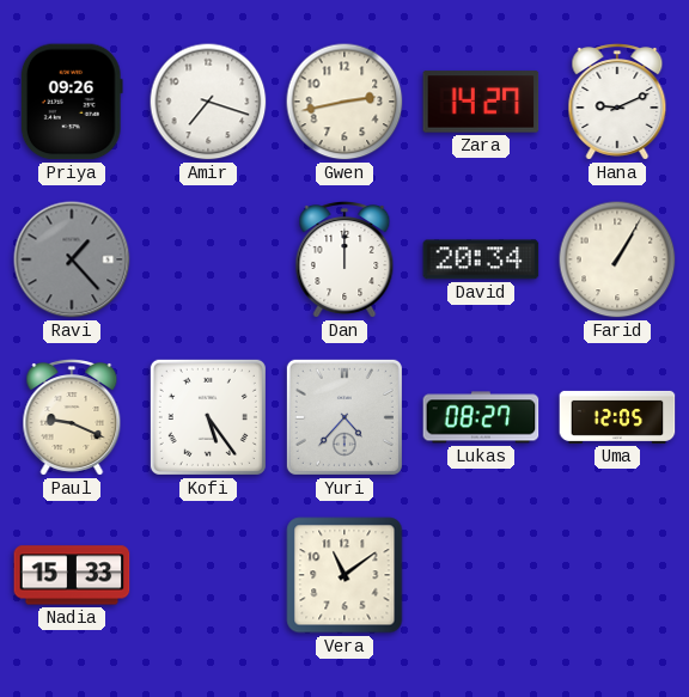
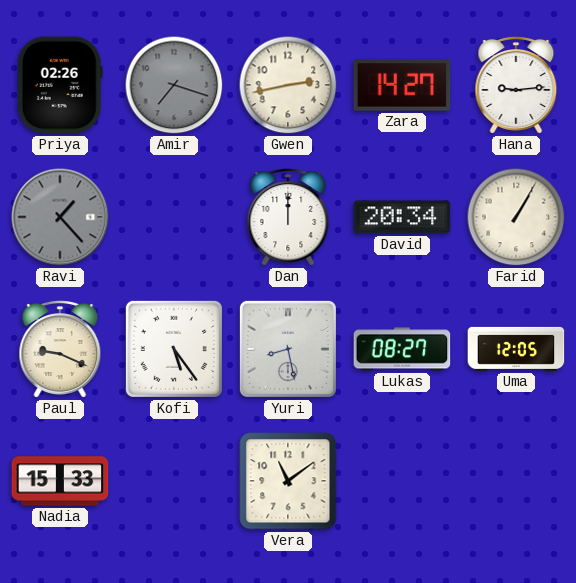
Priya: 09:26 -> 02:26
Amir dial: white -> grey
Hana: 9:11 -> 9:14
Yuri: 4:37 -> 8:28
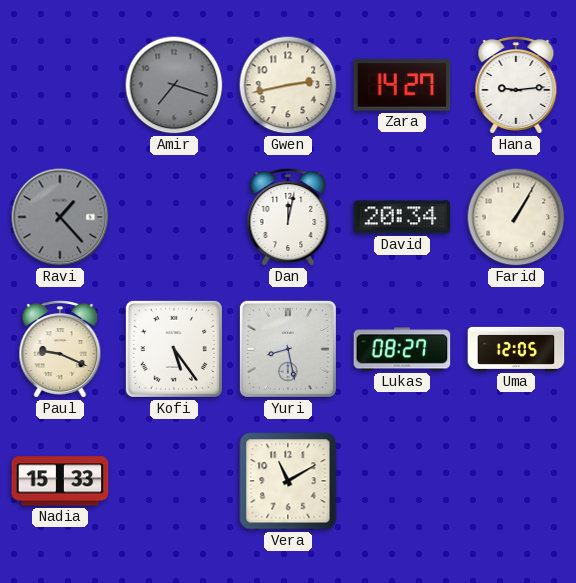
Priya: 02:26 -> none
Dan: 12:00 -> 12:02
Vera: 11:09 -> 11:10
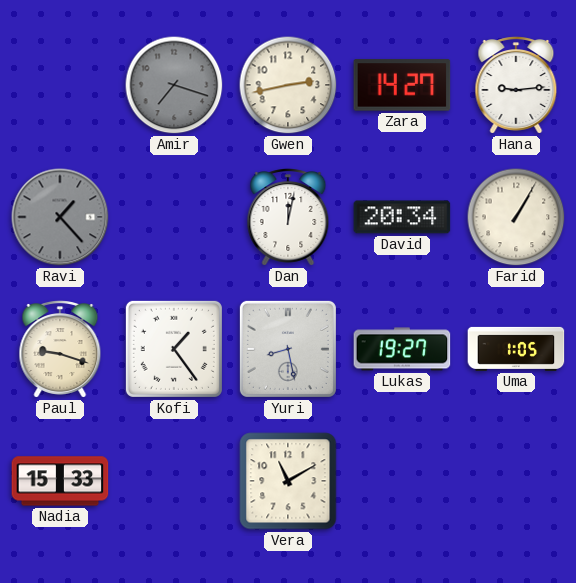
Paul: 9:19 -> 9:18
Kofi: 5:24 -> 1:24
Lukas: 08:27 -> 19:27
Uma: 12:05 -> 1:05
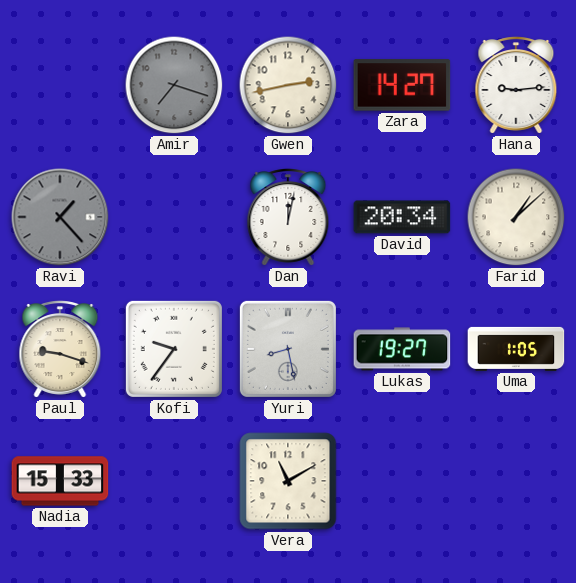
Farid: 1:05 -> 1:08
Kofi: 1:24 -> 9:36
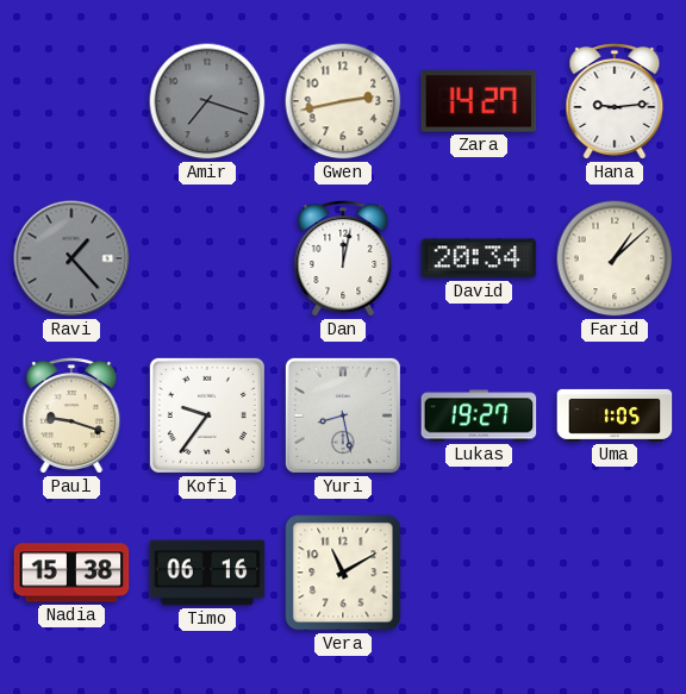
Nadia: 15:33 -> 15:38
Timo: none -> 06:16
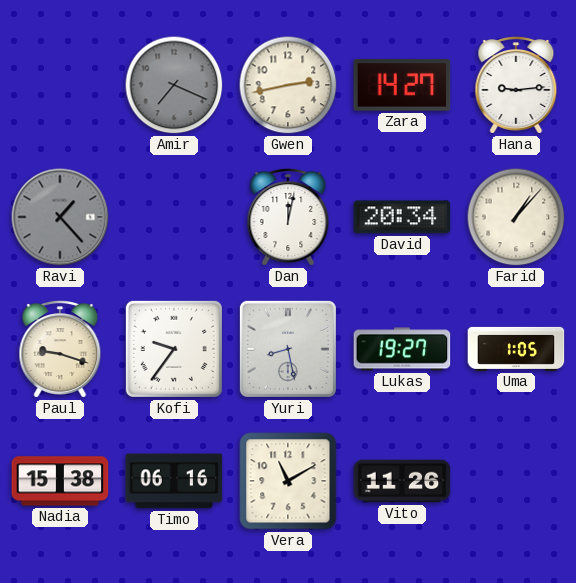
Amir: 7:18 -> 7:19
Farid: 1:08 -> 1:07
Vito: none -> 11:26
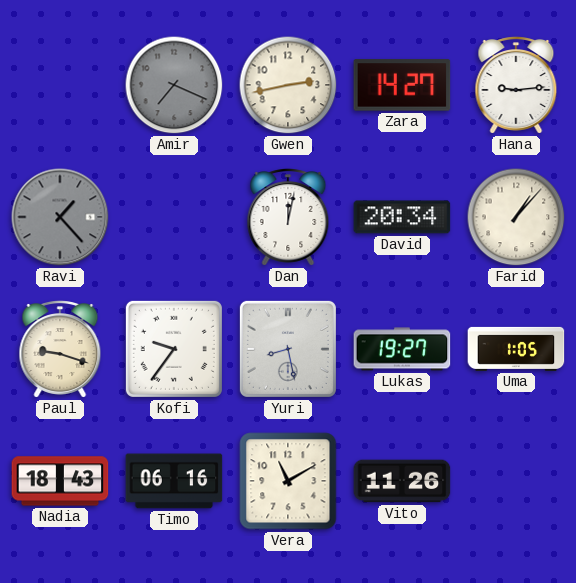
Nadia: 15:38 -> 18:43
